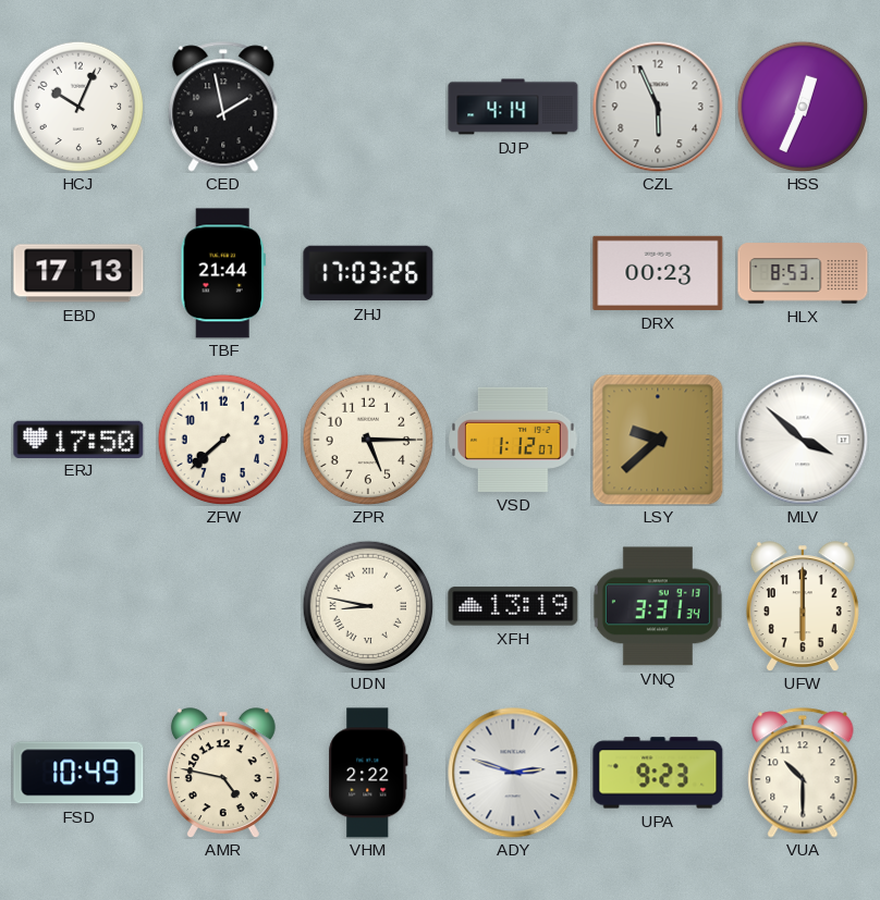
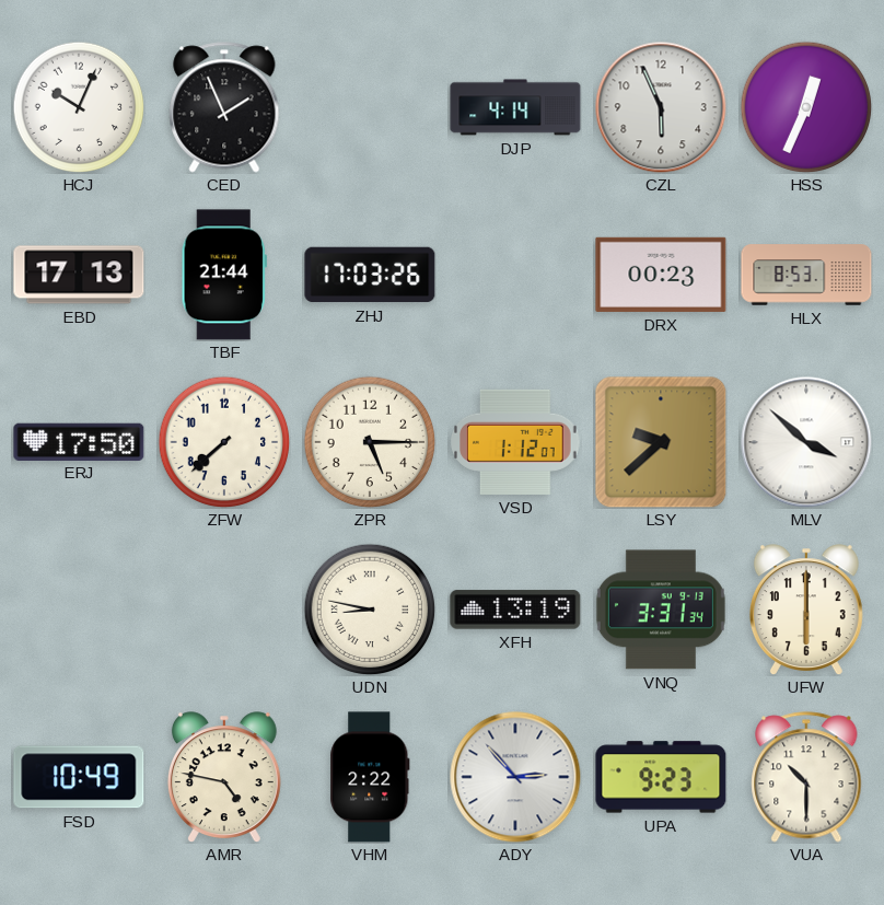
CED: 1:58 -> 1:56
ADY: 2:48 -> 2:53
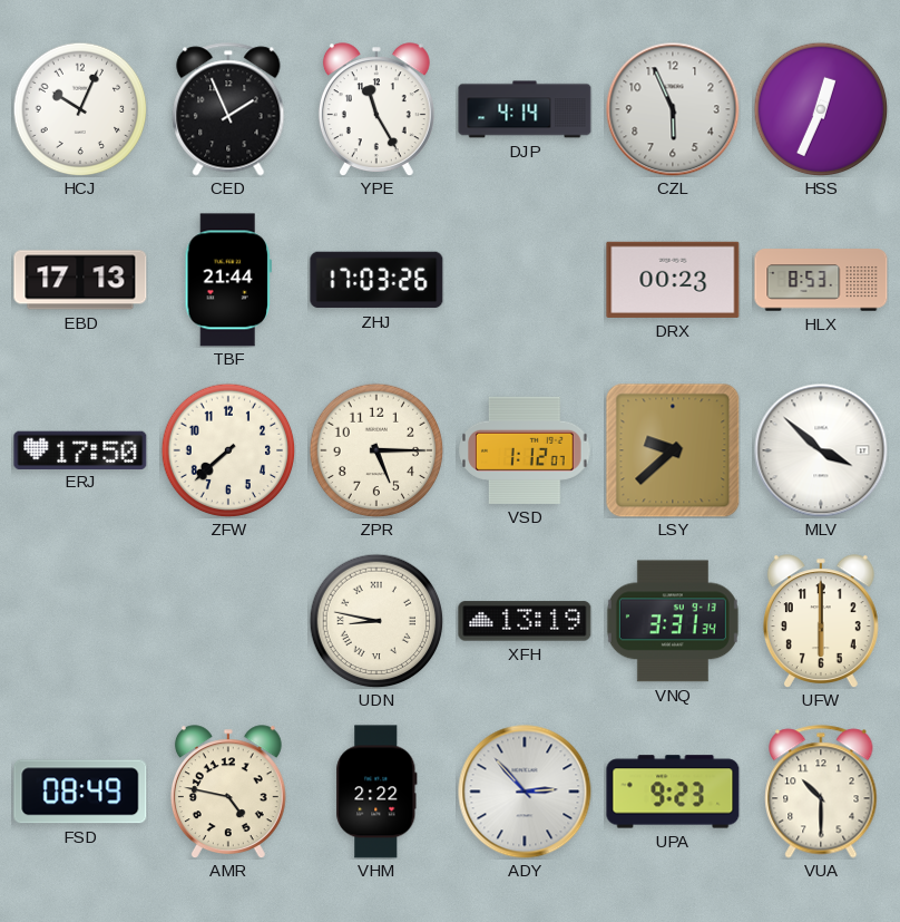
YPE: none -> 11:25
FSD: 10:49 -> 08:49
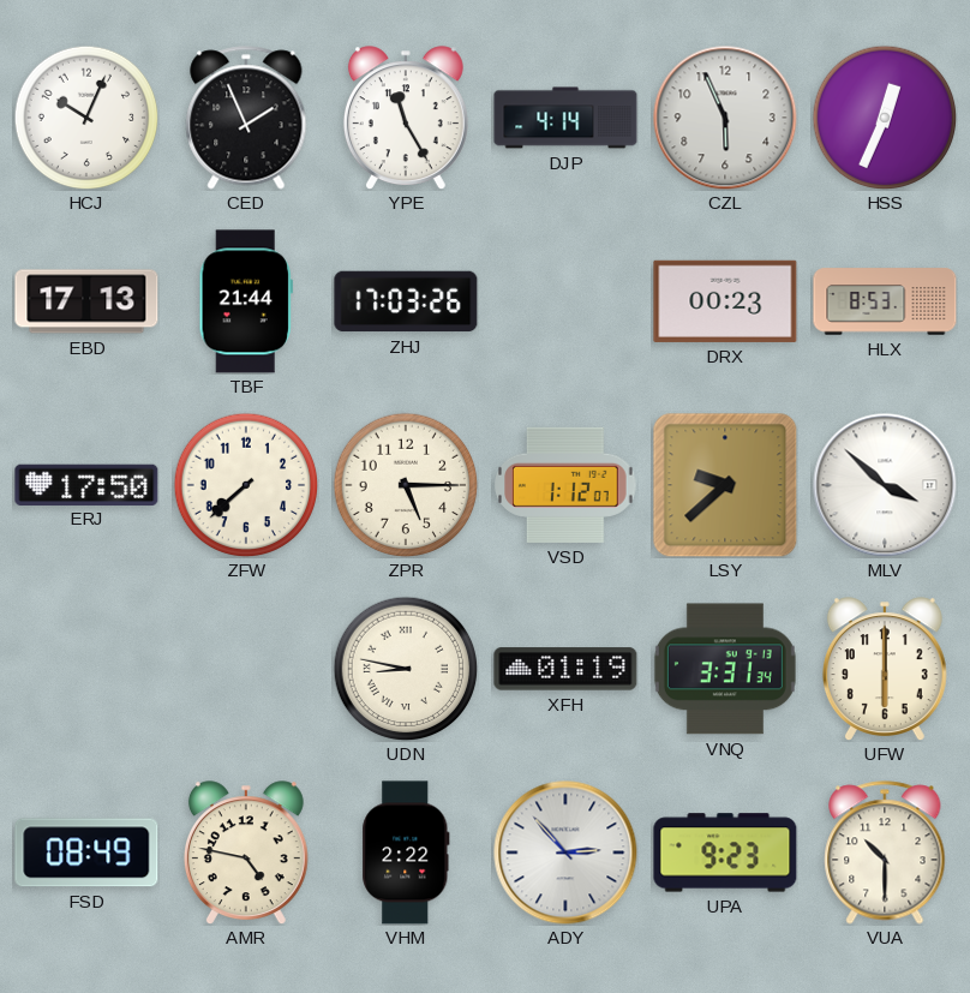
XFH: 13:19 -> 01:19
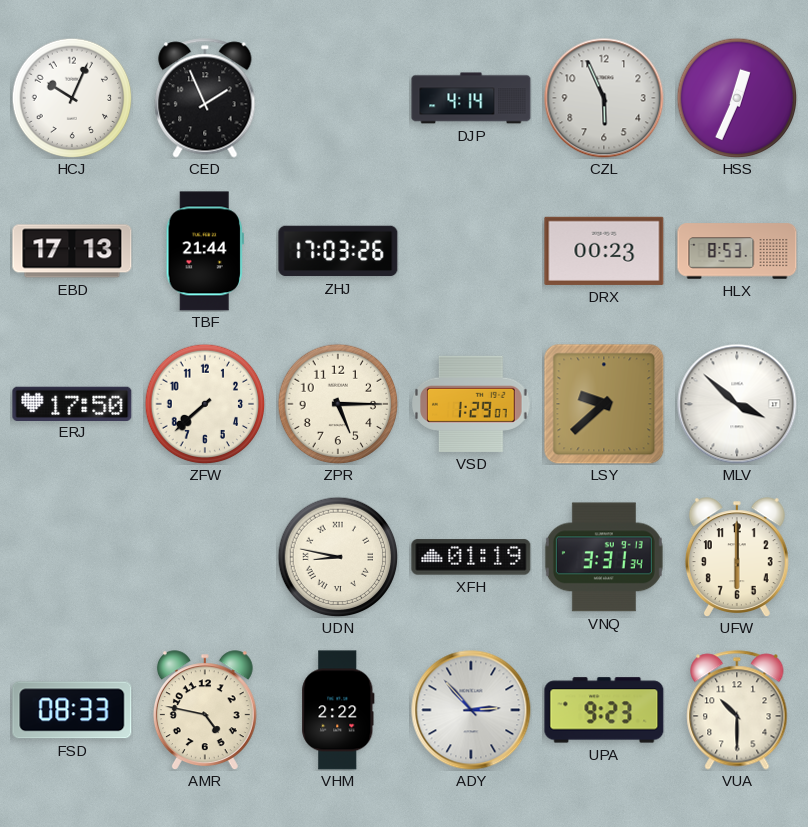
YPE: 11:25 -> none
VSD: 1:12 -> 1:29
FSD: 08:49 -> 08:33
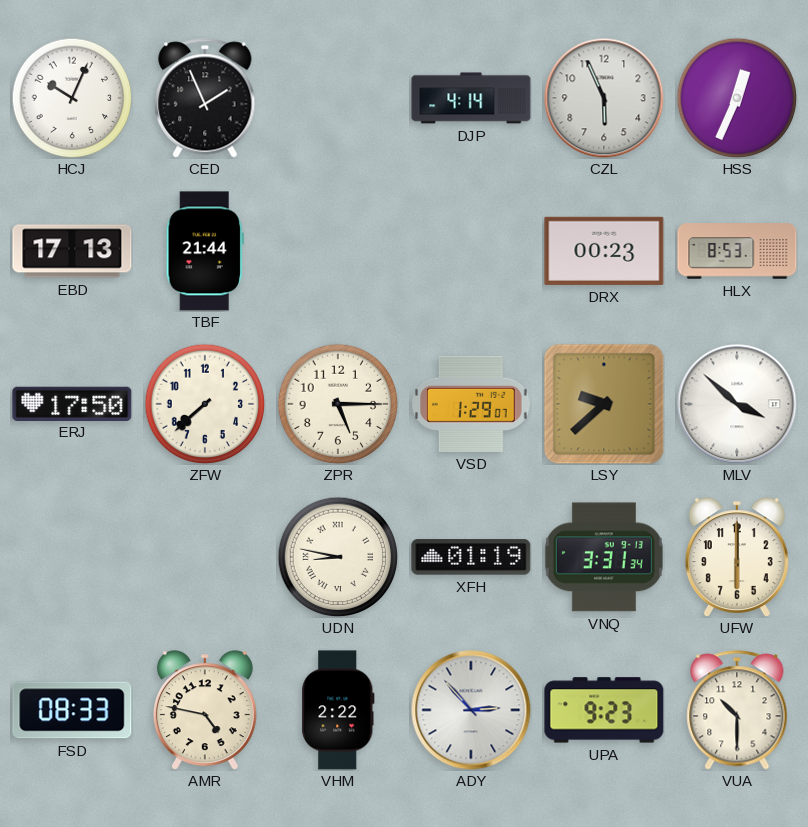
ZHJ: 17:03 -> none
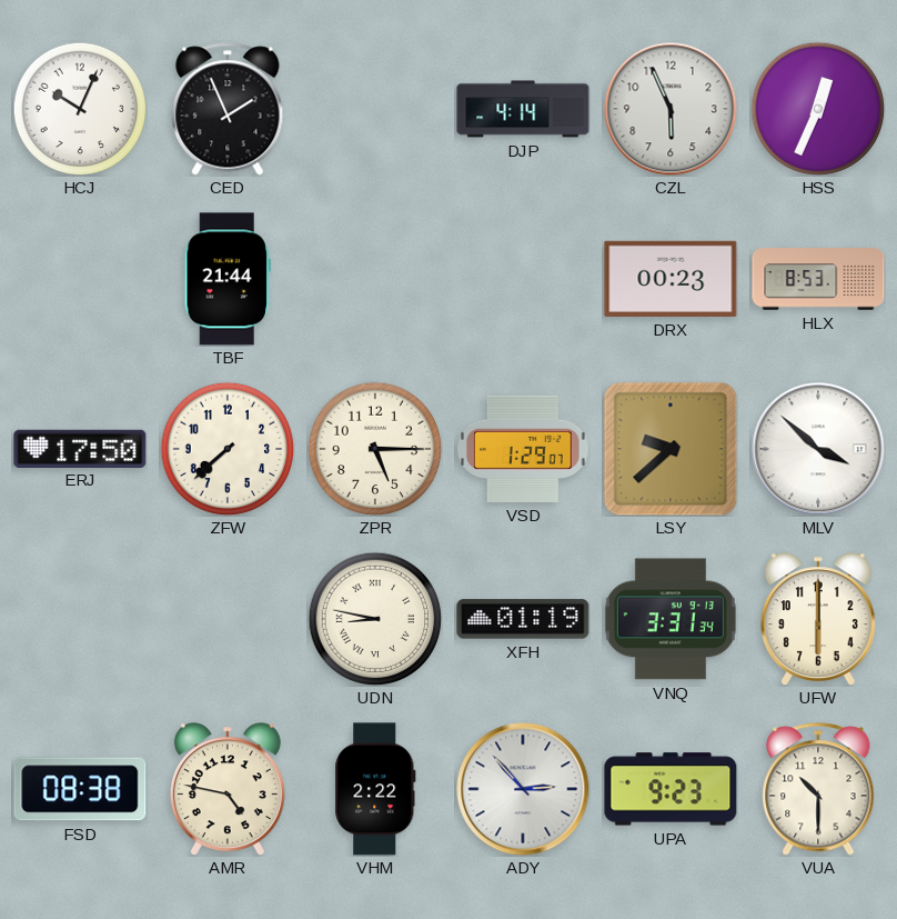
EBD: 17:13 -> none
FSD: 08:33 -> 08:38
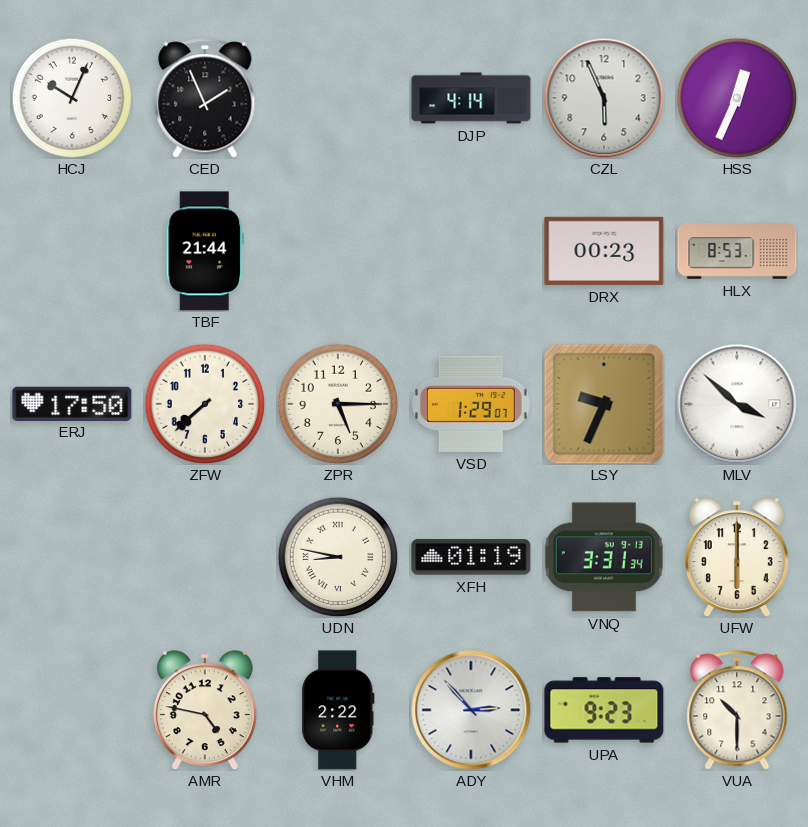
LSY: 9:38 -> 9:34
FSD: 08:38 -> none
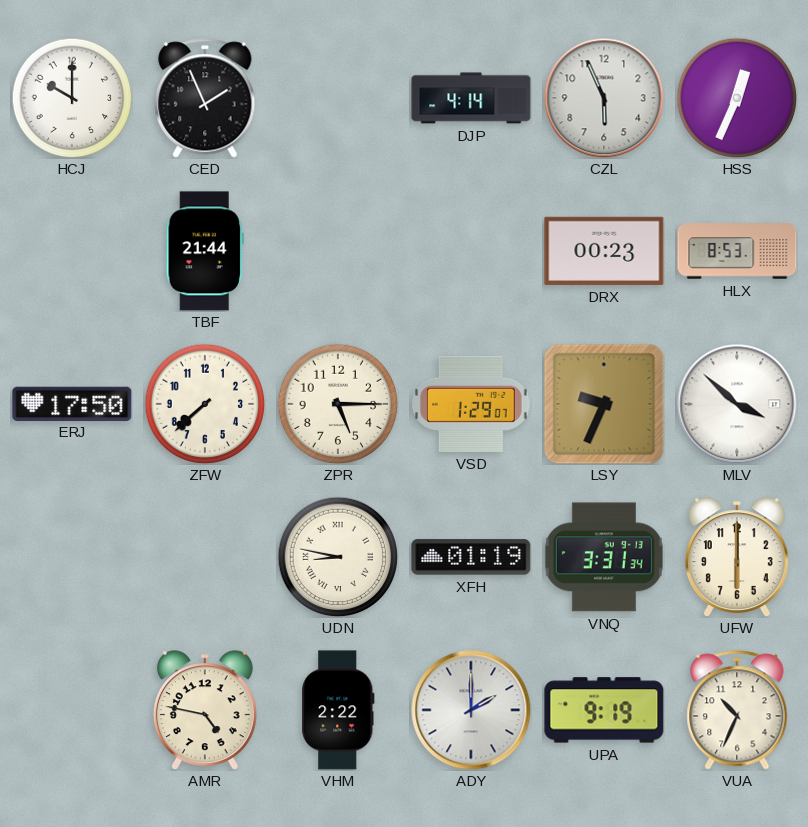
HCJ: 10:04 -> 10:00
ADY: 2:53 -> 2:00
UPA: 9:23 -> 9:19
VUA: 10:30 -> 10:34
